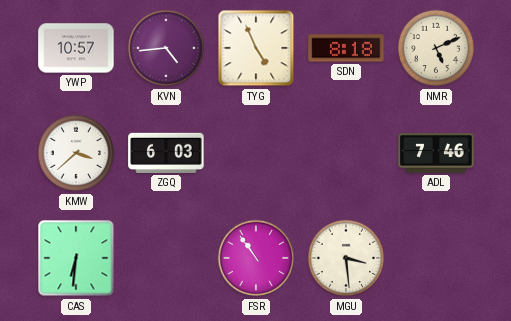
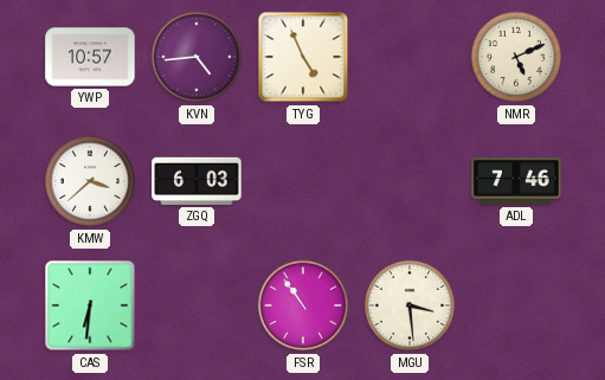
SDN: 8:18 -> none
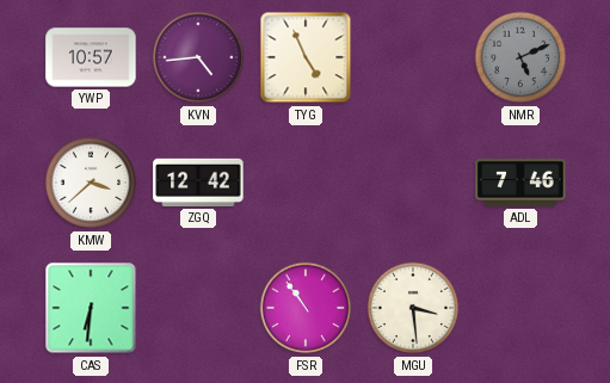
NMR dial: cream -> grey
ZGQ: 6:03 -> 12:42
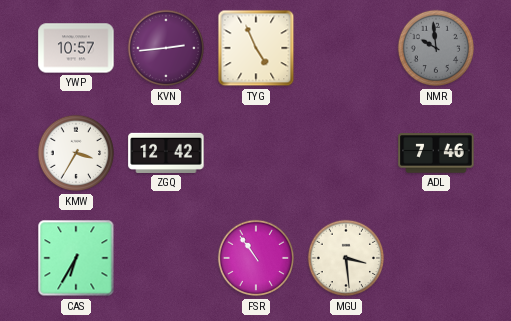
KVN: 4:44 -> 2:44
NMR: 5:11 -> 9:59
KMW: 3:38 -> 3:35
CAS: 6:31 -> 6:35
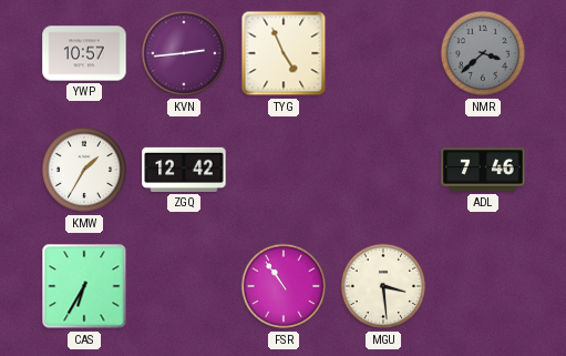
NMR: 9:59 -> 3:38
KMW: 3:35 -> 1:35
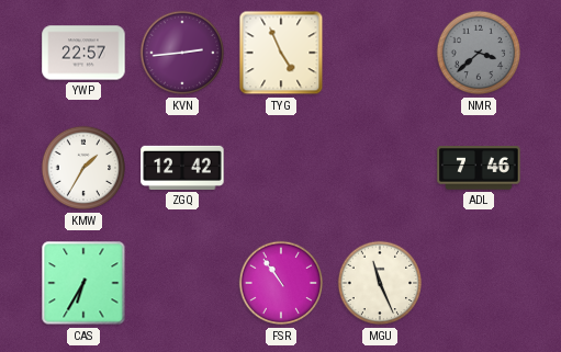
YWP: 10:57 -> 22:57
MGU: 3:29 -> 11:26
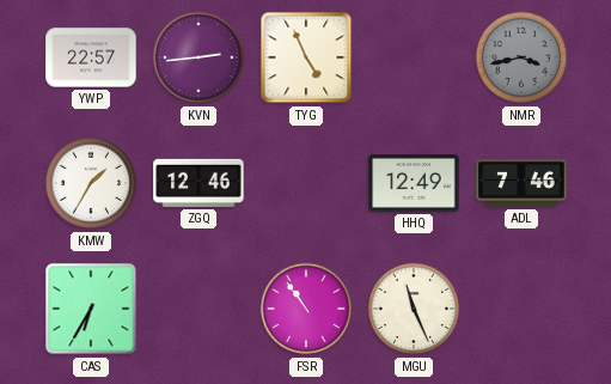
NMR: 3:38 -> 3:43
ZGQ: 12:42 -> 12:46
HHQ: none -> 12:49
